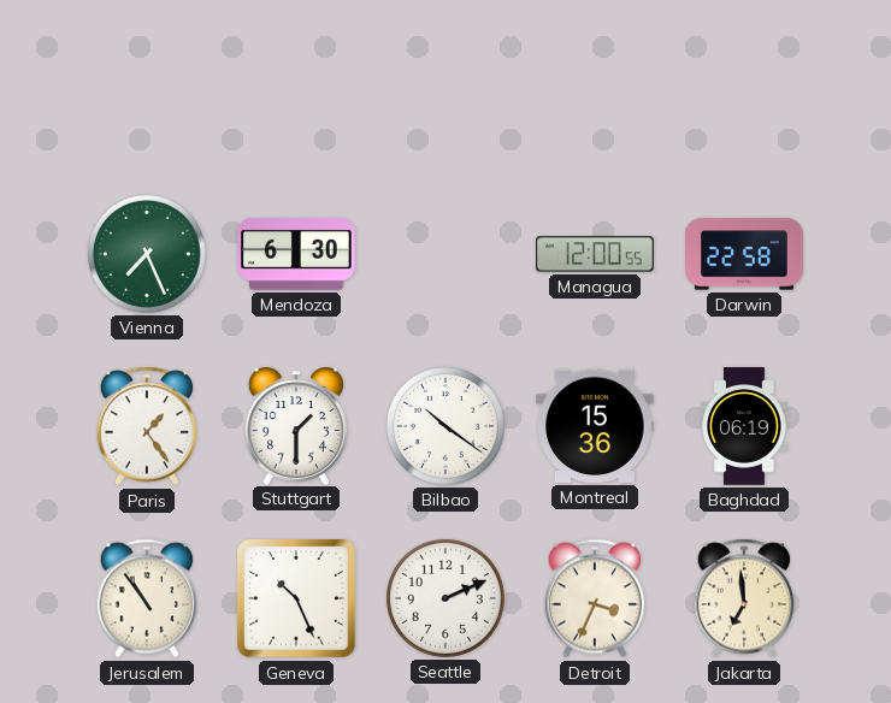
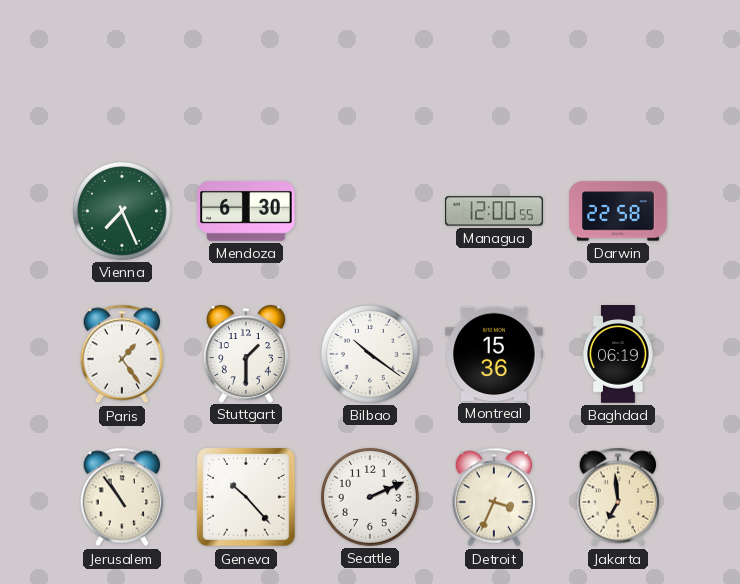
Geneva: 10:26 -> 10:23
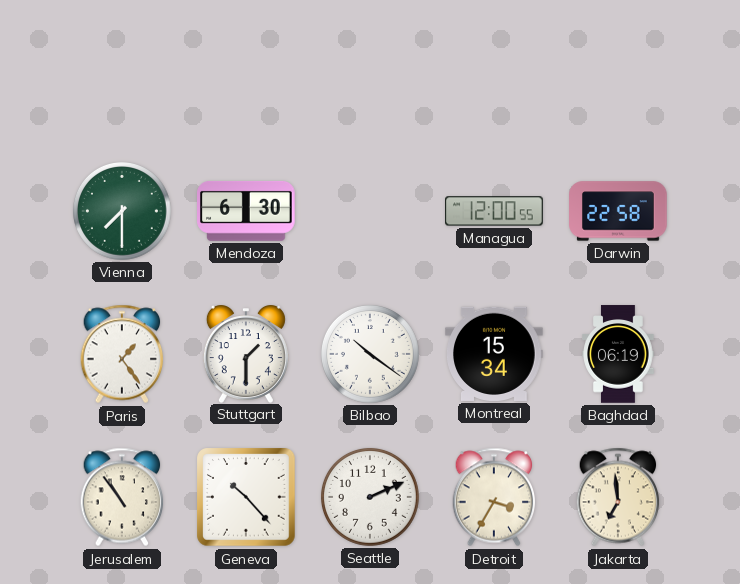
Vienna: 7:26 -> 7:30
Montreal: 15:36 -> 15:34
Detroit: 3:34 -> 3:35
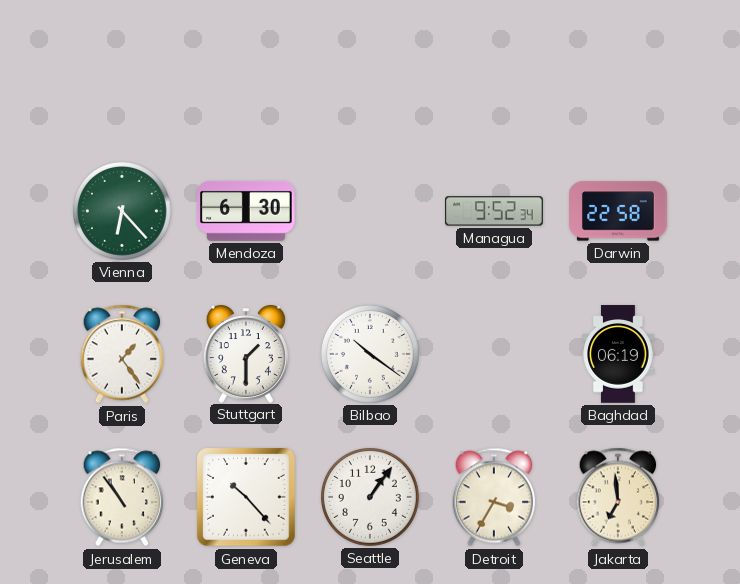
Vienna: 7:30 -> 6:23
Managua: 12:00 -> 9:52
Montreal: 15:34 -> none
Seattle: 2:11 -> 1:06
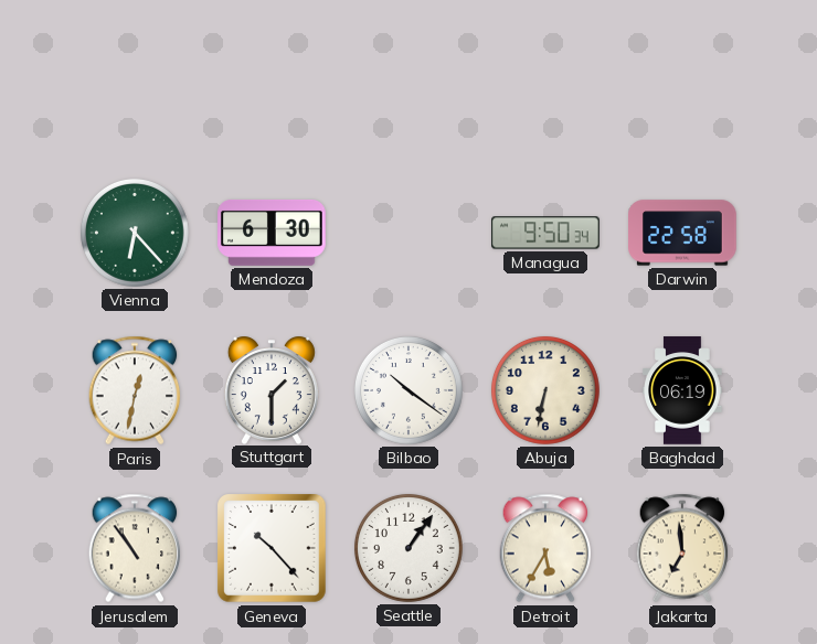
Managua: 9:52 -> 9:50
Paris: 1:24 -> 12:32
Abuja: none -> 6:32
Detroit: 3:35 -> 5:35
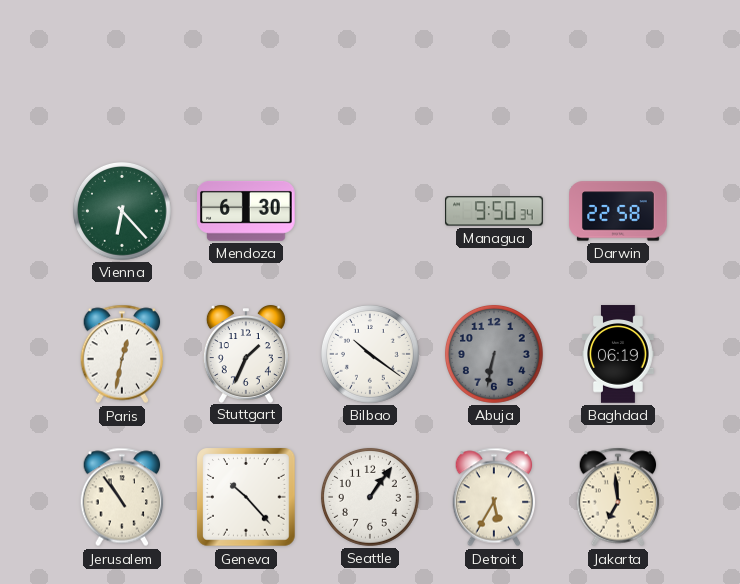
Stuttgart: 1:30 -> 1:34
Abuja dial: cream -> grey
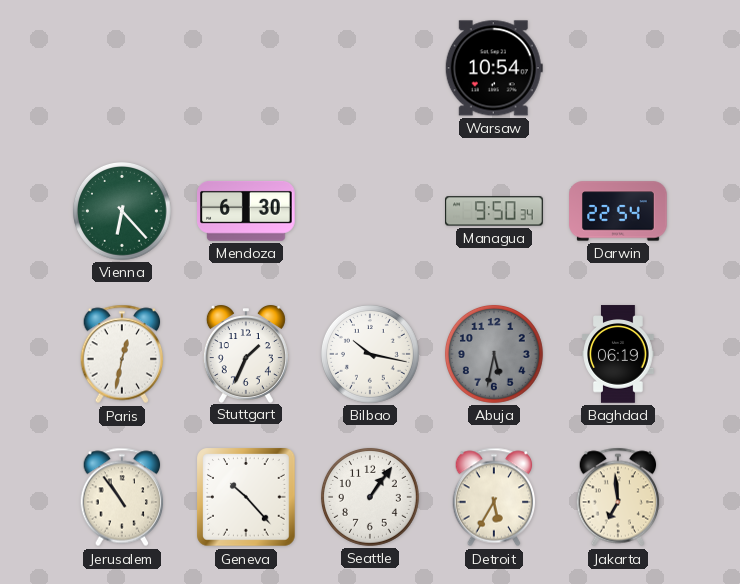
Warsaw: none -> 10:54
Darwin: 22:58 -> 22:54
Bilbao: 10:21 -> 10:17
Abuja: 6:32 -> 5:32
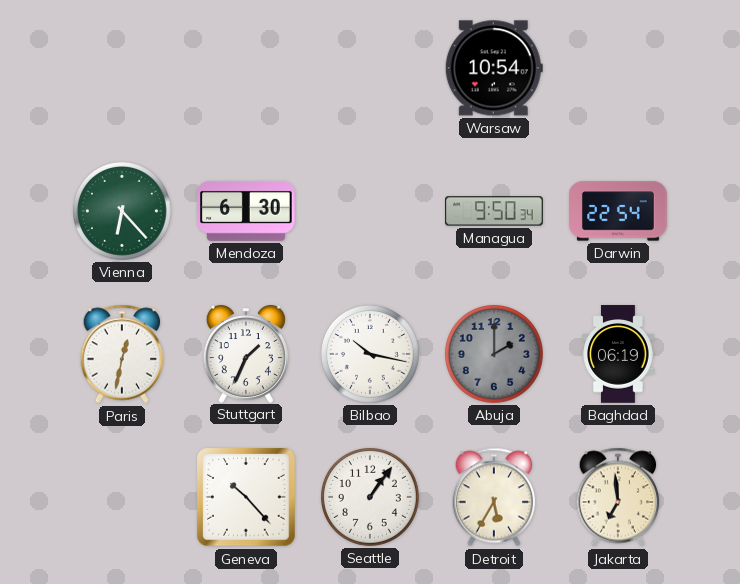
Abuja: 5:32 -> 2:00
Jerusalem: 10:54 -> none
